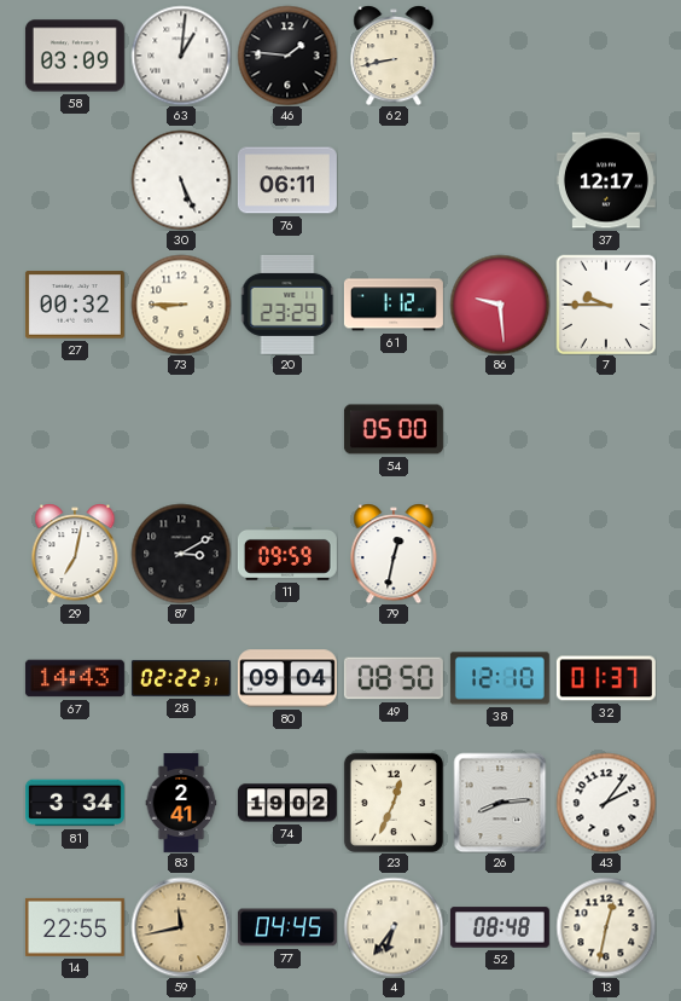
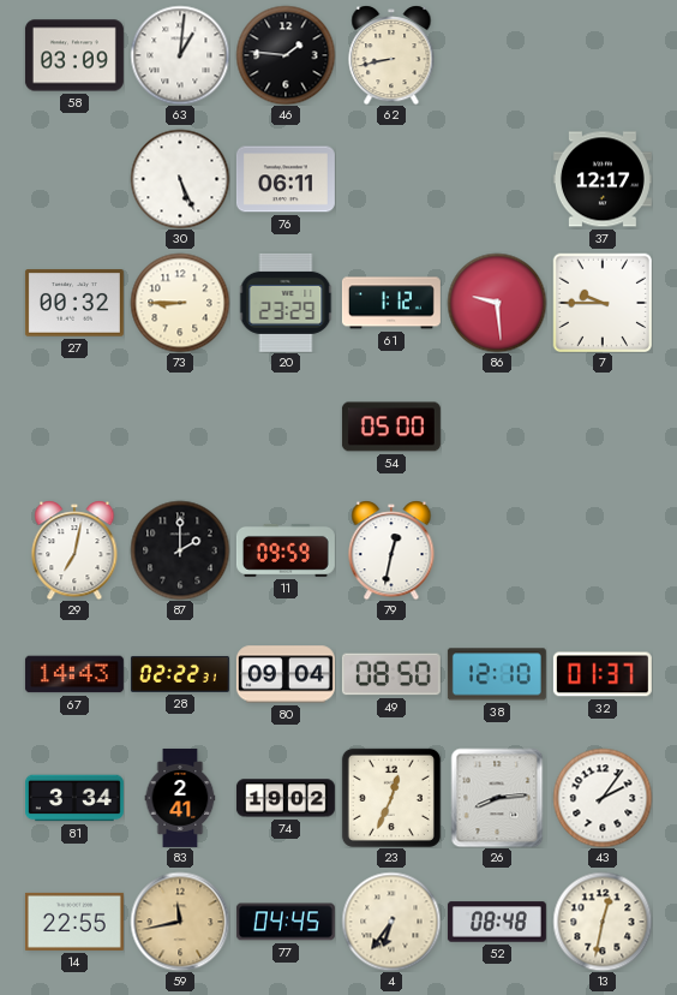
87: 3:10 -> 2:00
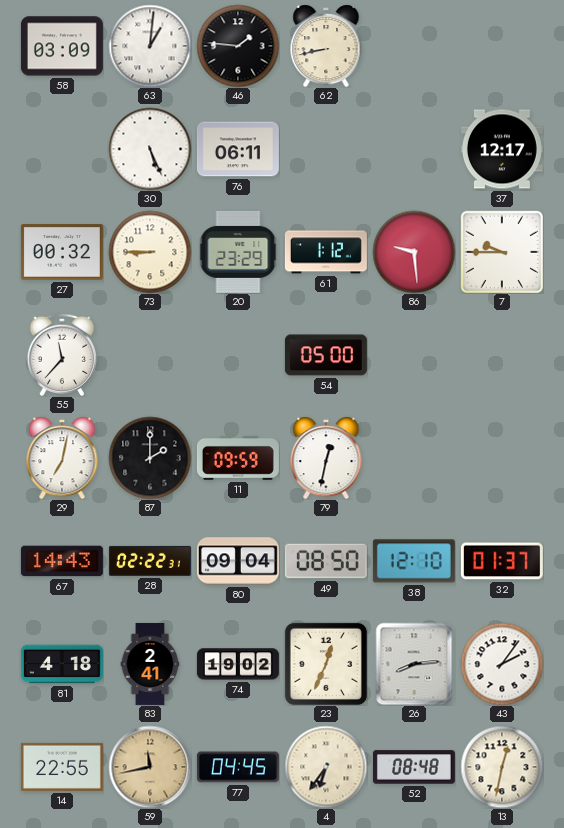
55: none -> 11:37
81: 3:34 -> 4:18
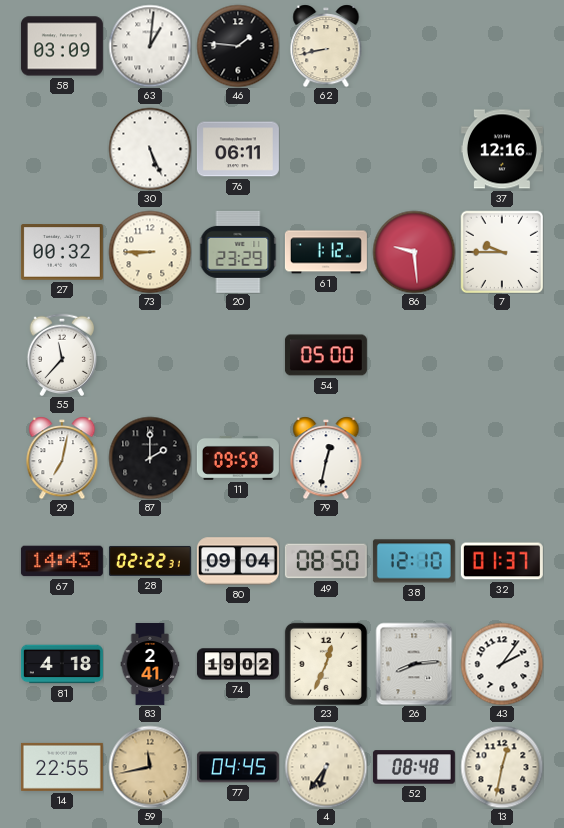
37: 12:17 -> 12:16
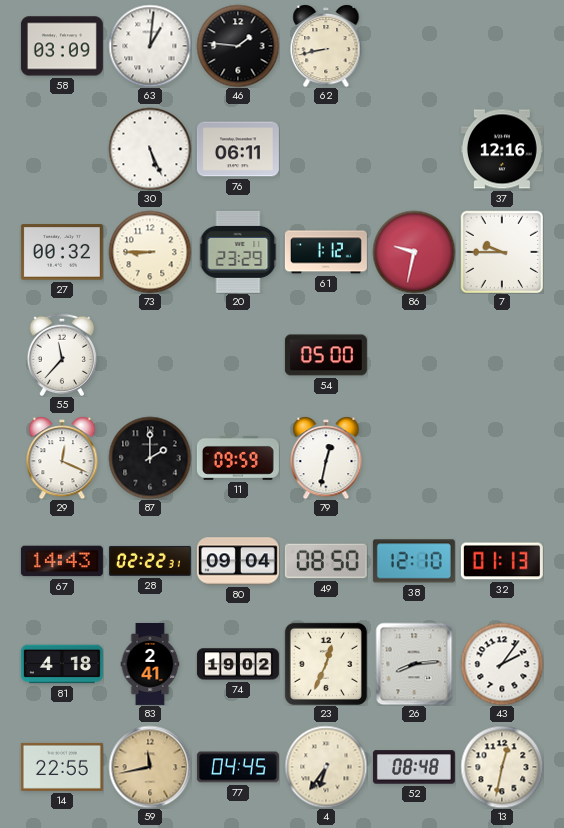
86: 9:29 -> 9:32
29: 7:02 -> 12:19
32: 01:37 -> 01:13
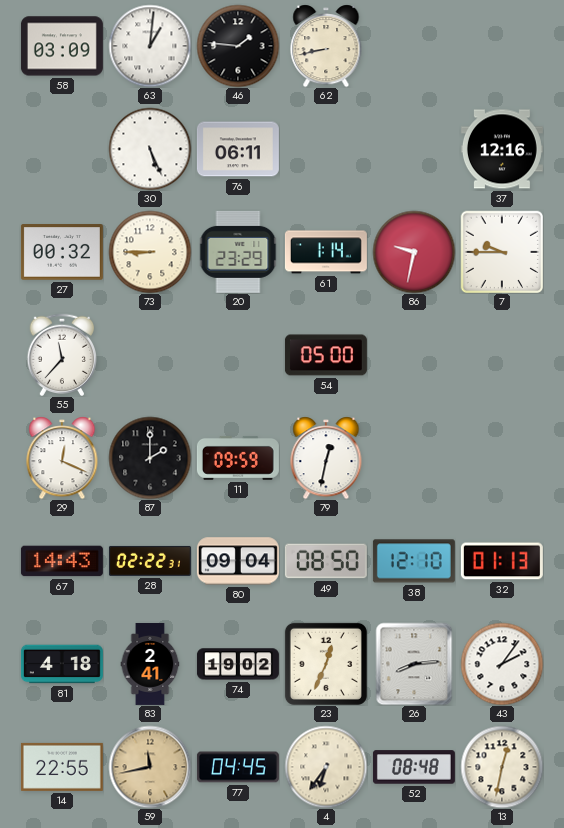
61: 1:12 -> 1:14
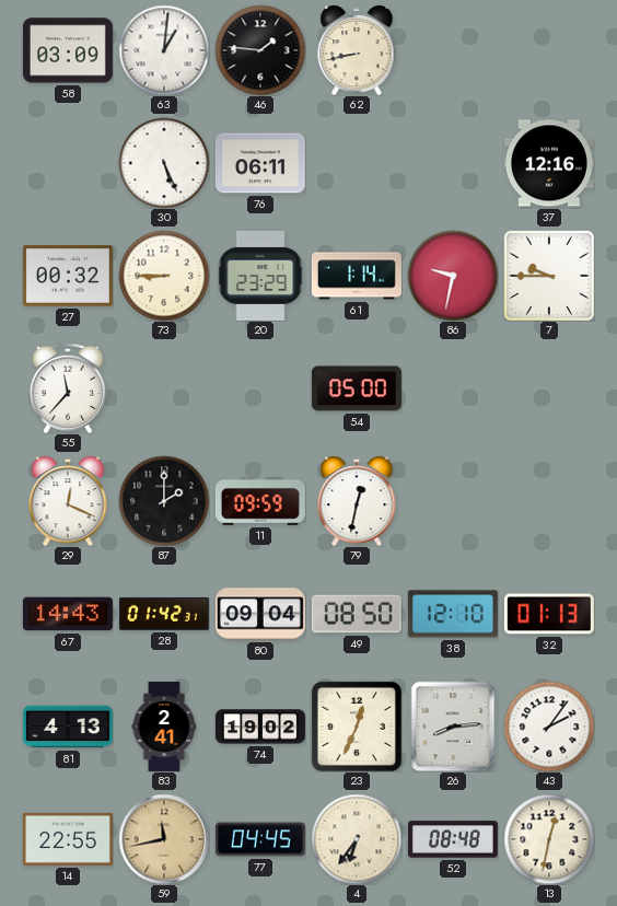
28: 02:22 -> 01:42
81: 4:18 -> 4:13
